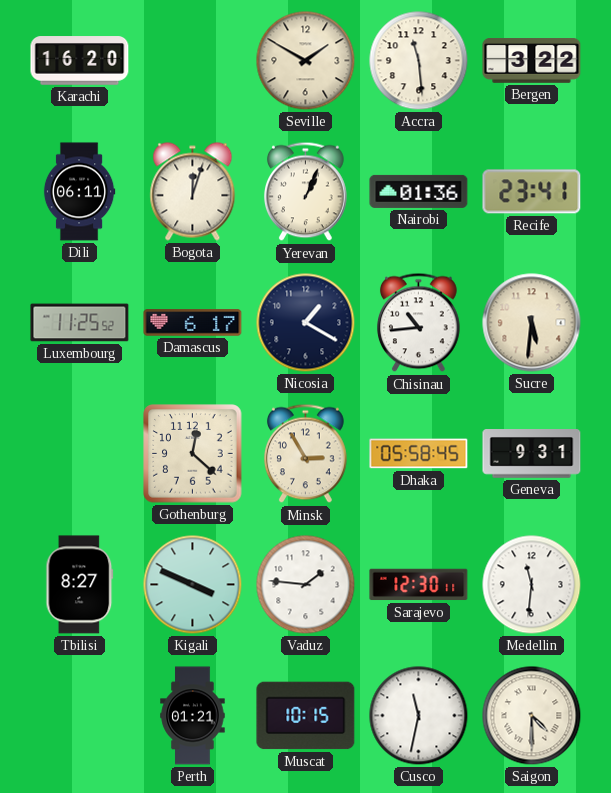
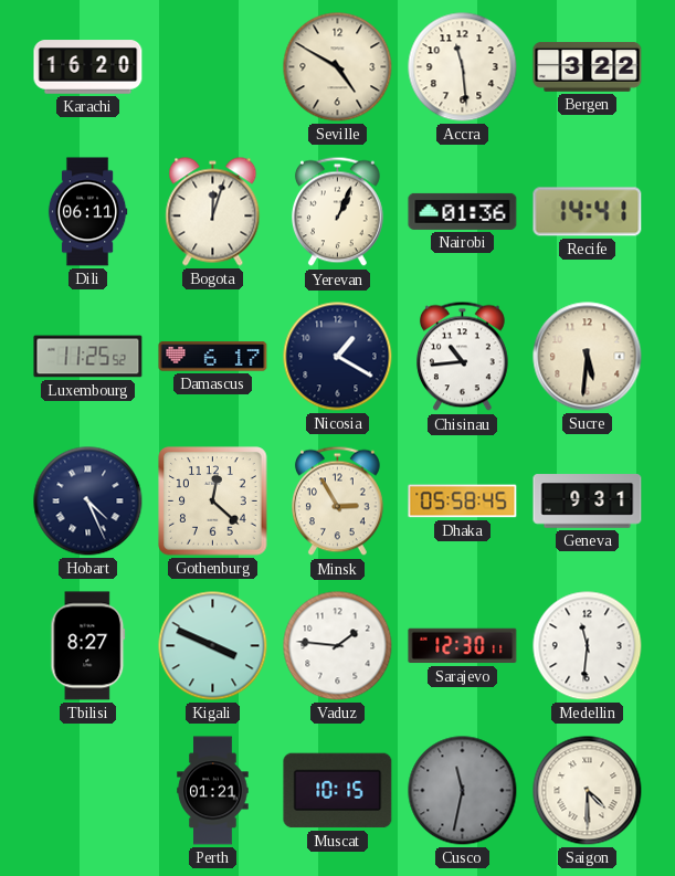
Seville: 1:50 -> 4:50
Recife: 23:41 -> 14:41
Hobart: none -> 4:26
Cusco dial: white -> grey
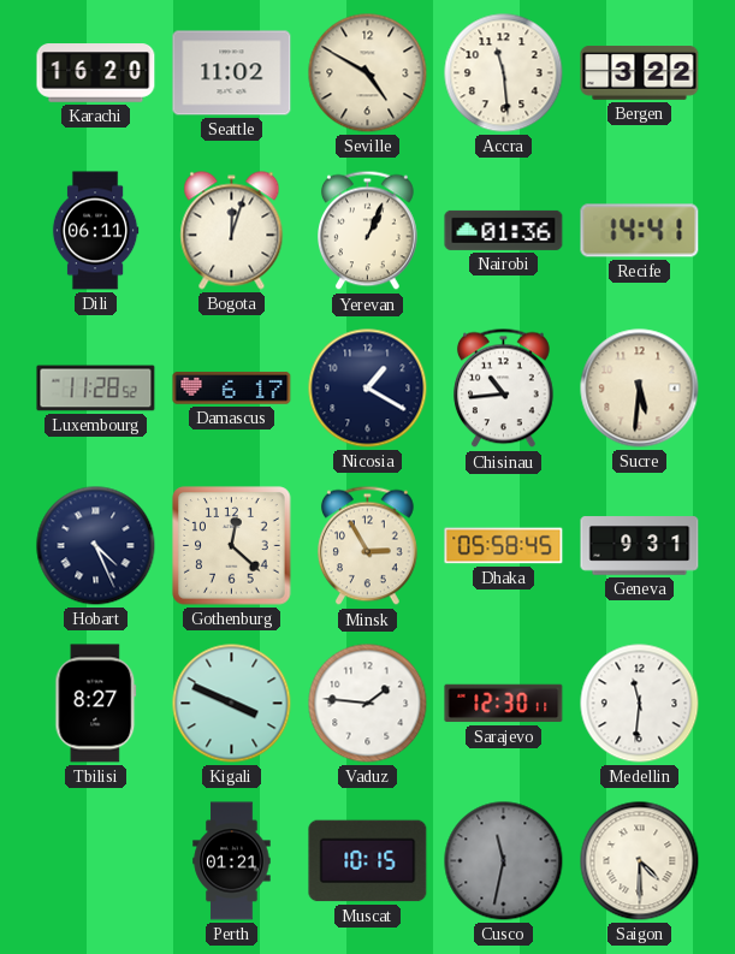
Seattle: none -> 11:02
Luxembourg: 11:25 -> 11:28
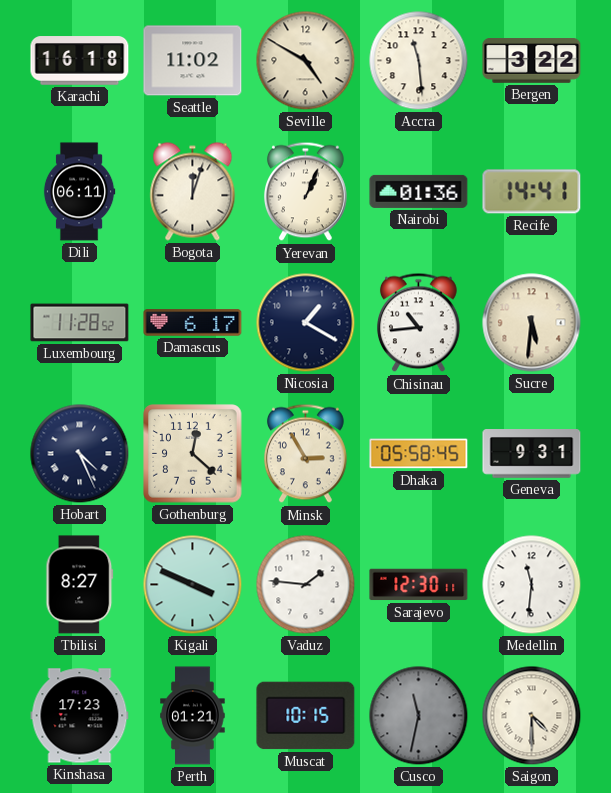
Karachi: 16:20 -> 16:18
Kinshasa: none -> 17:23
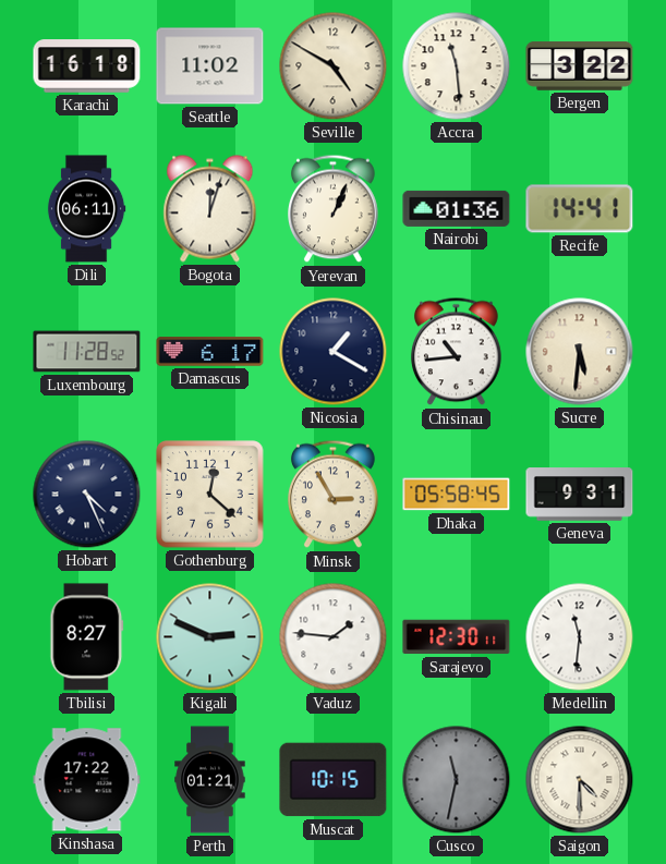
Kigali: 3:49 -> 2:49
Kinshasa: 17:23 -> 17:22
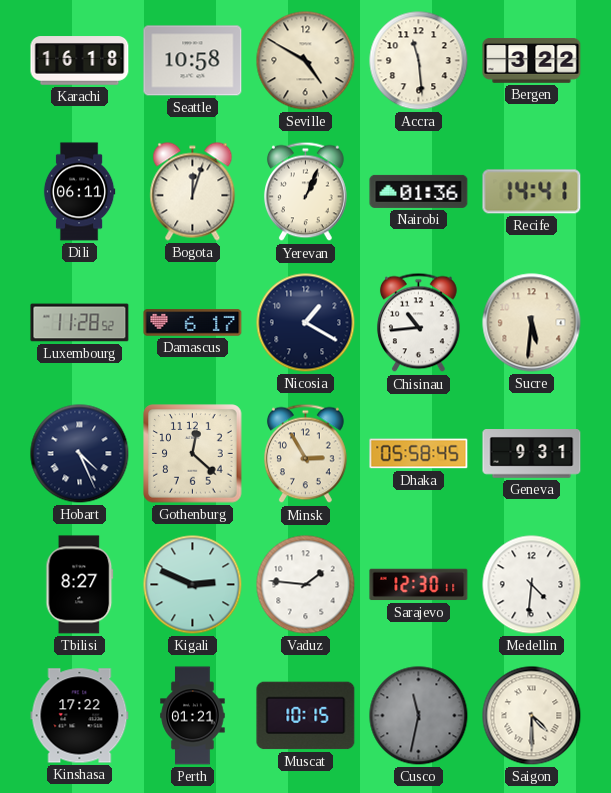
Seattle: 11:02 -> 10:58
Medellin: 11:31 -> 4:31
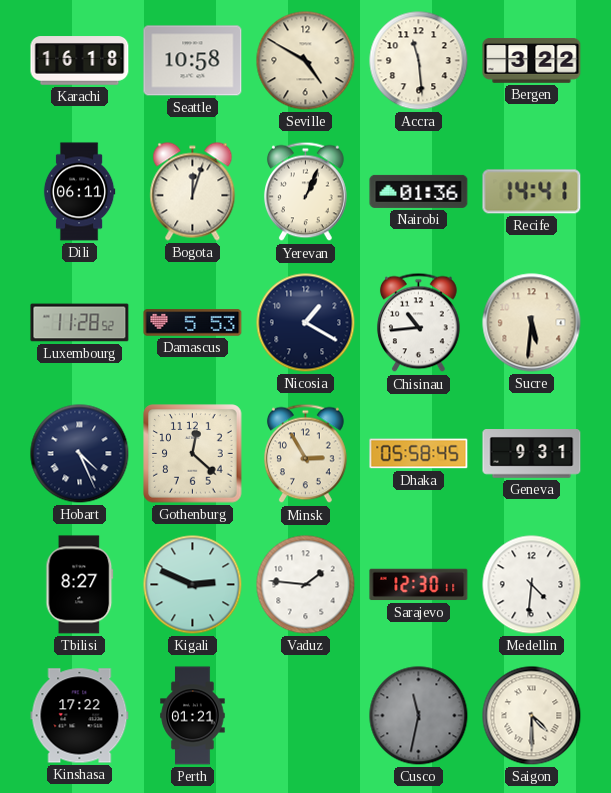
Damascus: 6:17 -> 5:53
Muscat: 10:15 -> none
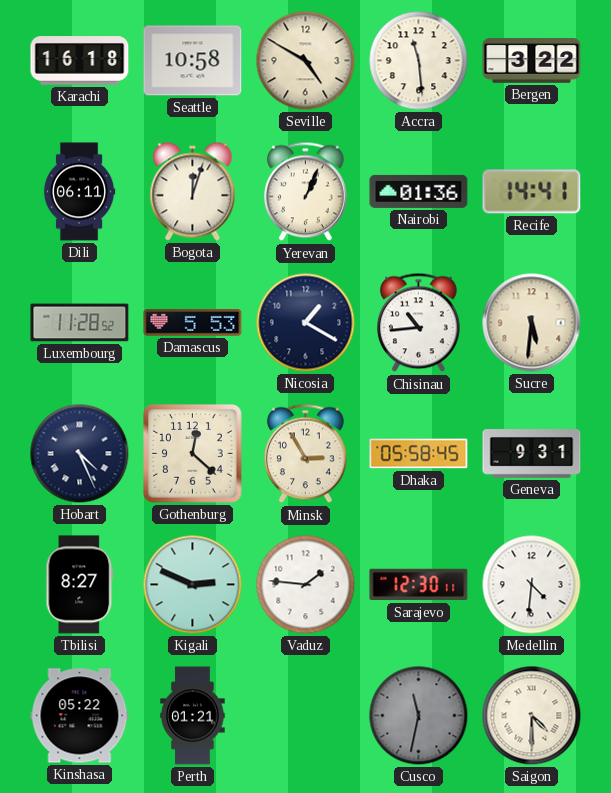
Kinshasa: 17:22 -> 05:22
